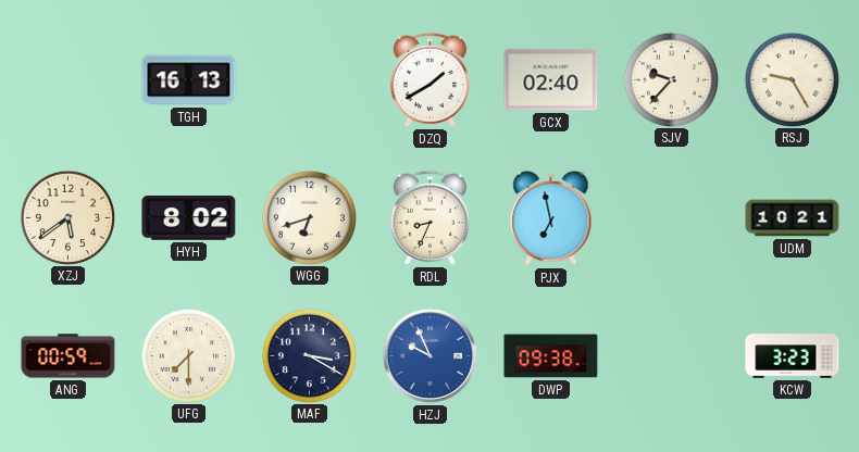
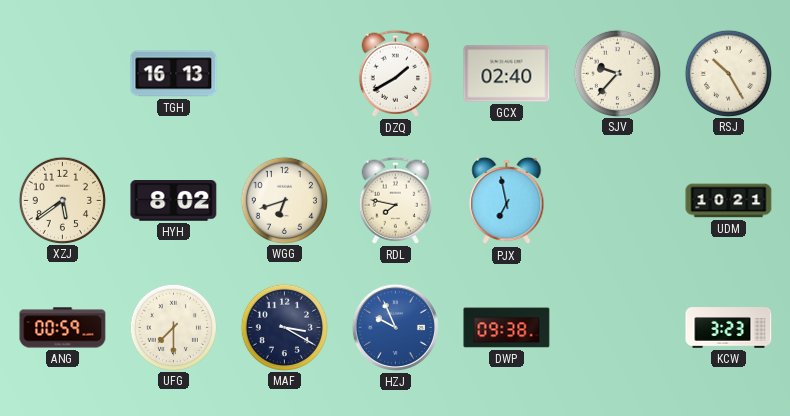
RSJ: 9:25 -> 10:25
RDL: 8:34 -> 7:47
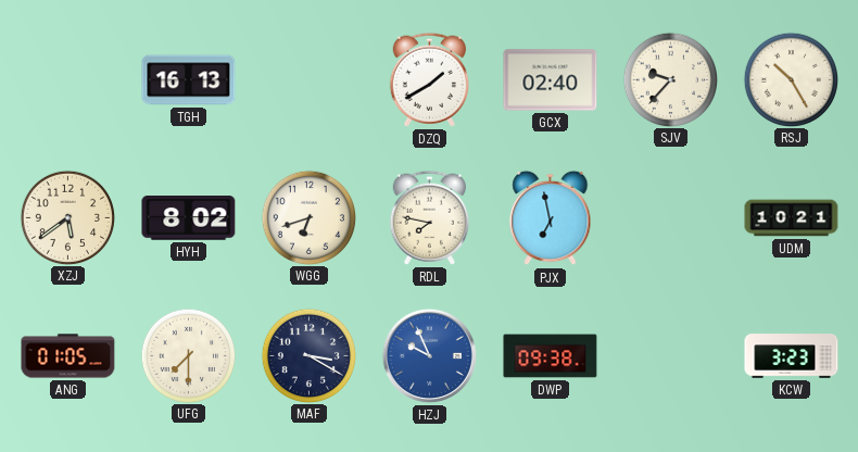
ANG: 00:59 -> 01:05
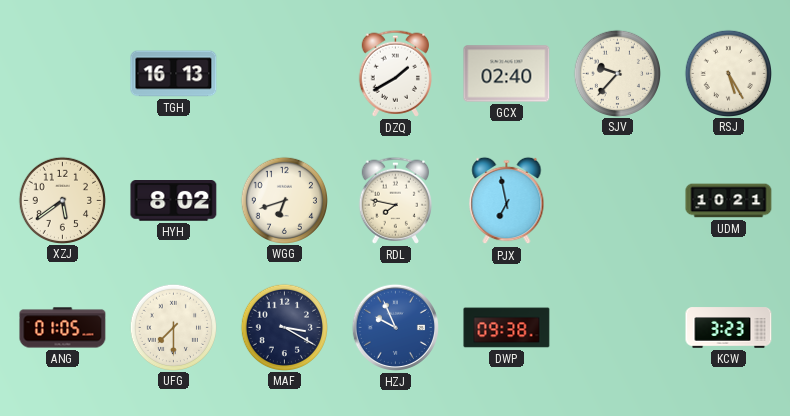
RSJ: 10:25 -> 5:25
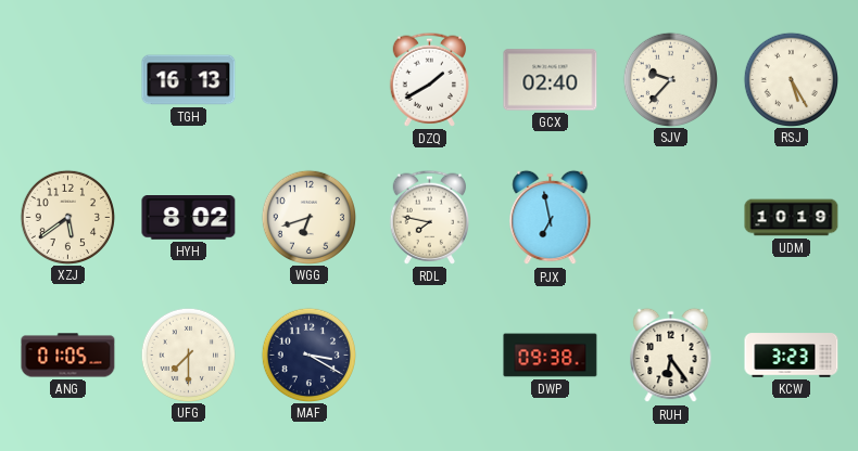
UDM: 10:21 -> 10:19
HZJ: 9:56 -> none
RUH: none -> 6:24
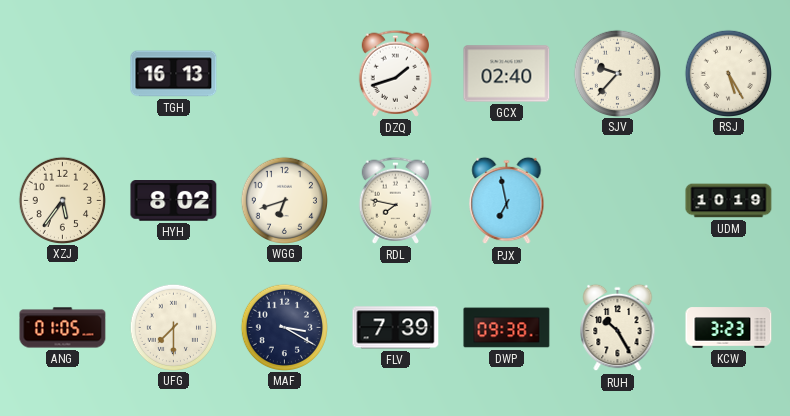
DZQ: 1:40 -> 1:42
XZJ: 5:39 -> 5:36
FLV: none -> 7:39
RUH: 6:24 -> 10:25
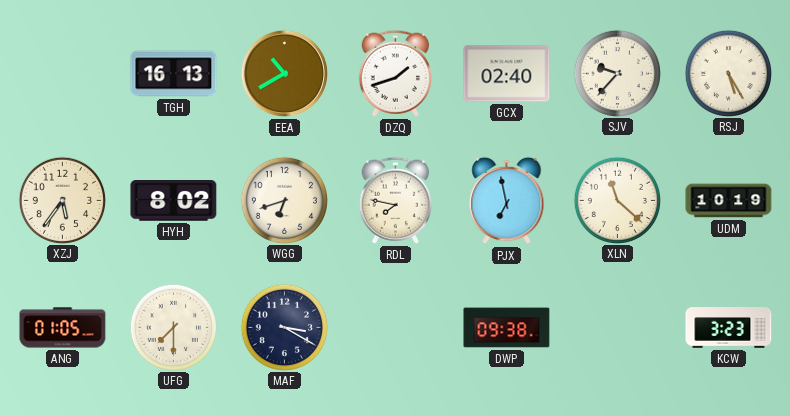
EEA: none -> 10:40
XLN: none -> 11:22
FLV: 7:39 -> none
RUH: 10:25 -> none
